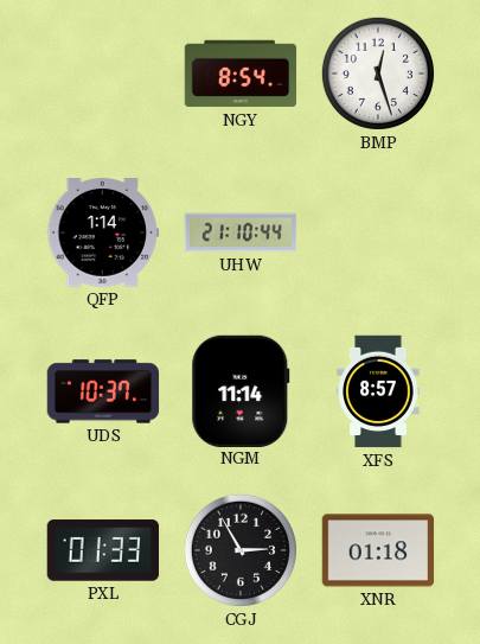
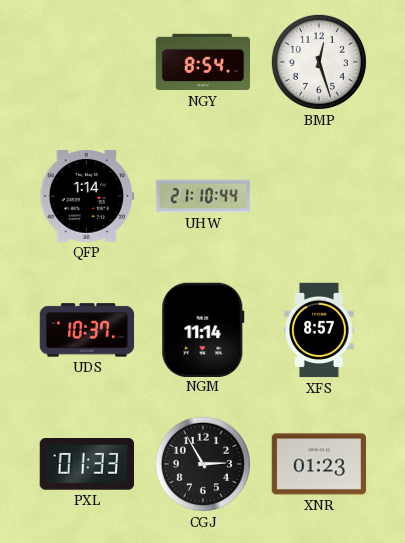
XNR: 01:18 -> 01:23
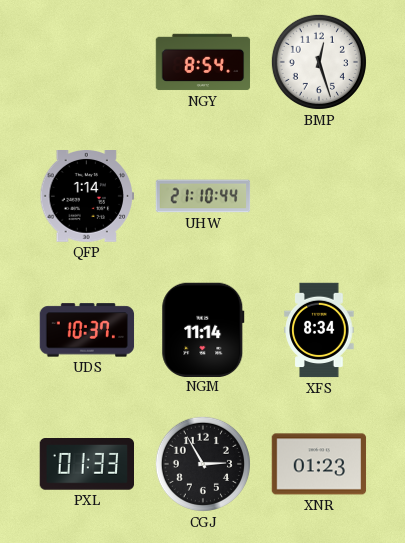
XFS: 8:57 -> 8:34
